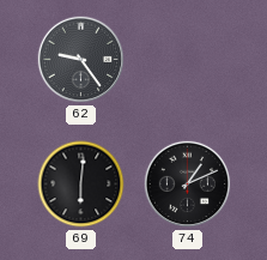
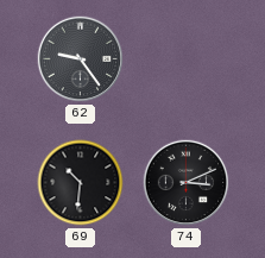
69: 6:01 -> 10:31
74: 1:11 -> 3:11
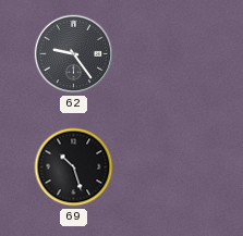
69: 10:31 -> 10:27
74: 3:11 -> none
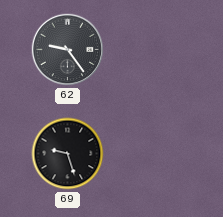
69: 10:27 -> 9:27
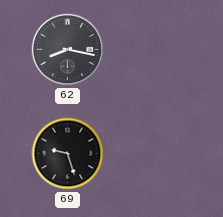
62: 9:24 -> 8:17
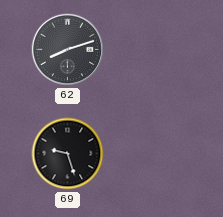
62: 8:17 -> 8:12
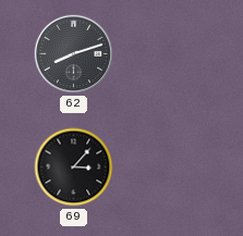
69: 9:27 -> 3:07
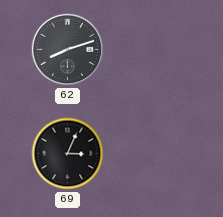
69: 3:07 -> 3:04
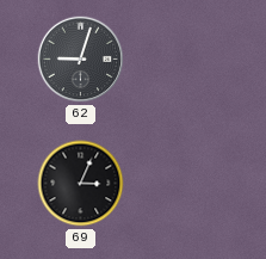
62: 8:12 -> 9:03
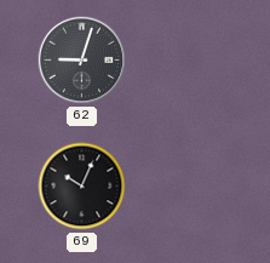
69: 3:04 -> 10:04
